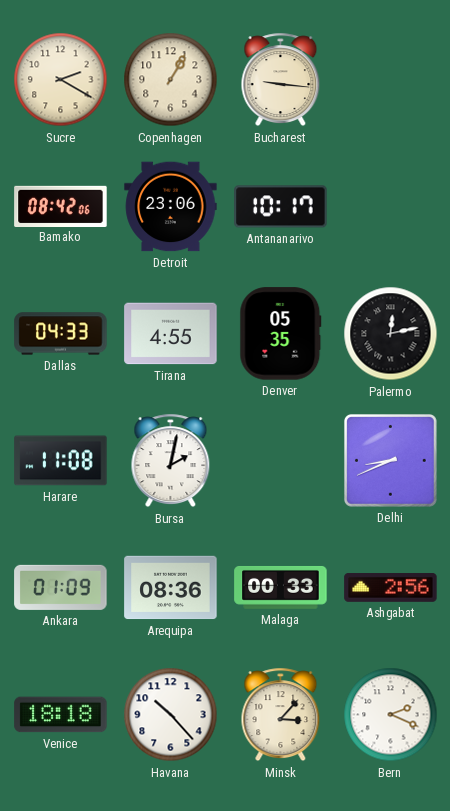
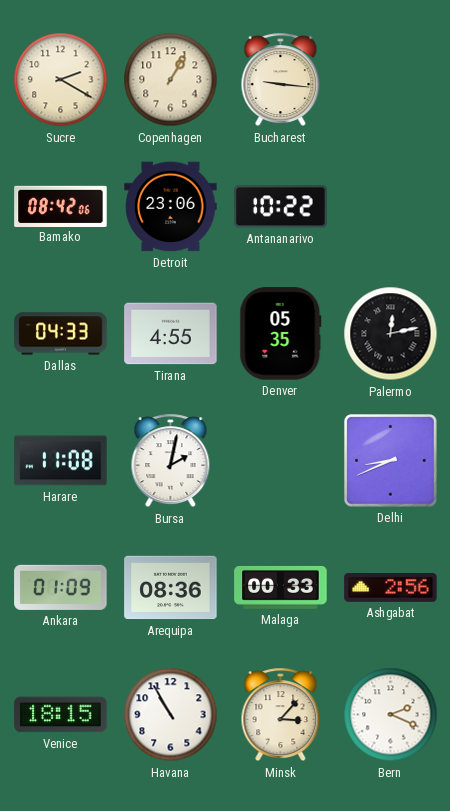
Antananarivo: 10:17 -> 10:22
Venice: 18:18 -> 18:15
Havana: 10:23 -> 10:55
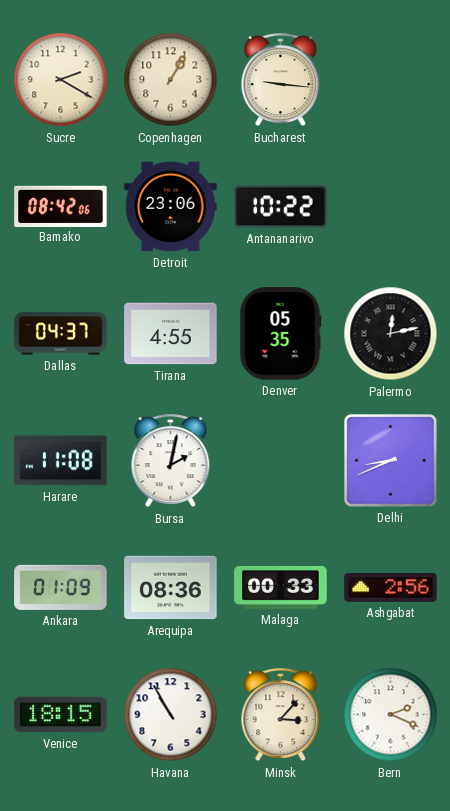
Dallas: 04:33 -> 04:37
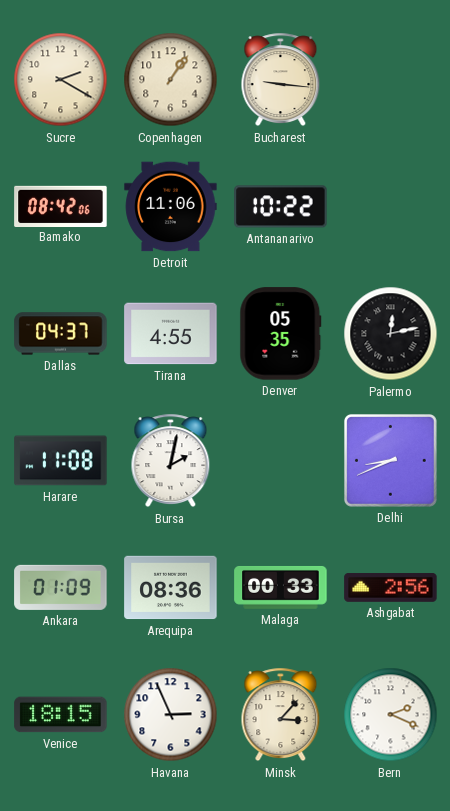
Copenhagen: 1:05 -> 1:06
Detroit: 23:06 -> 11:06
Havana: 10:55 -> 2:56
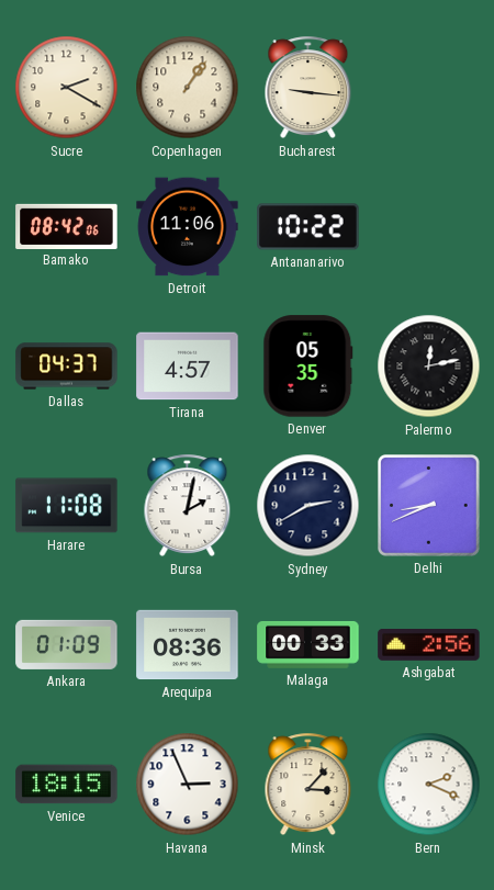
Tirana: 4:55 -> 4:57
Sydney: none -> 2:40
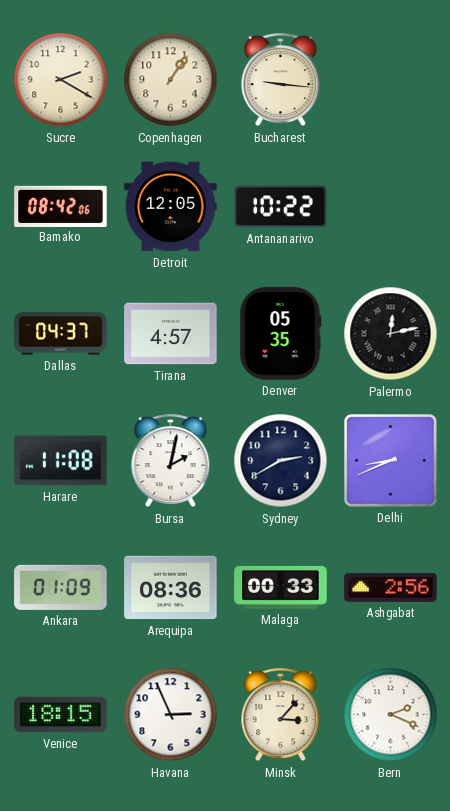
Detroit: 11:06 -> 12:05
